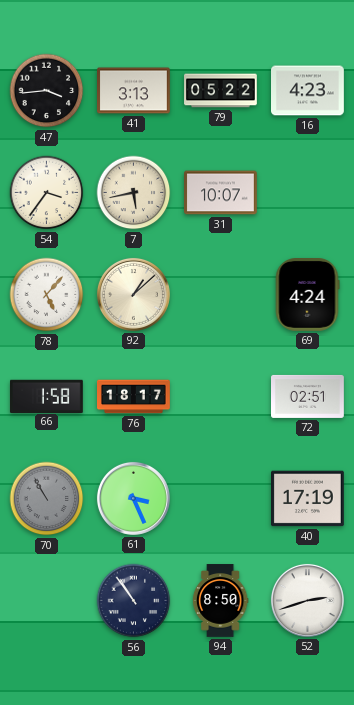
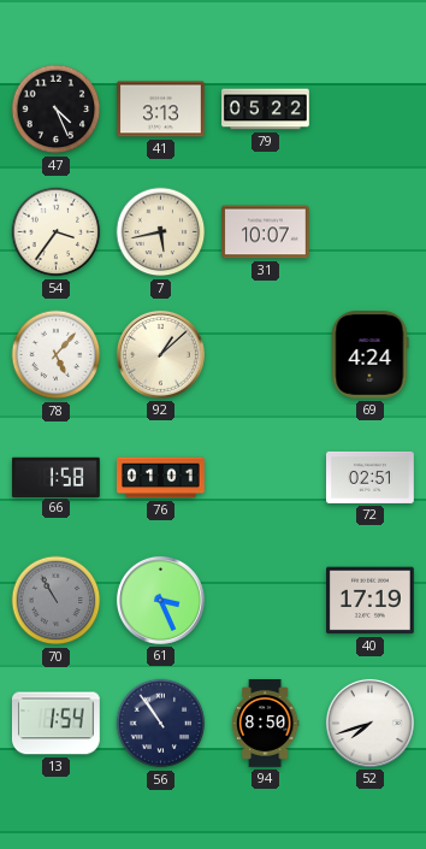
47: 3:44 -> 4:26
16: 4:23 -> none
76: 18:17 -> 01:01
13: none -> 1:54
52: 2:42 -> 7:42
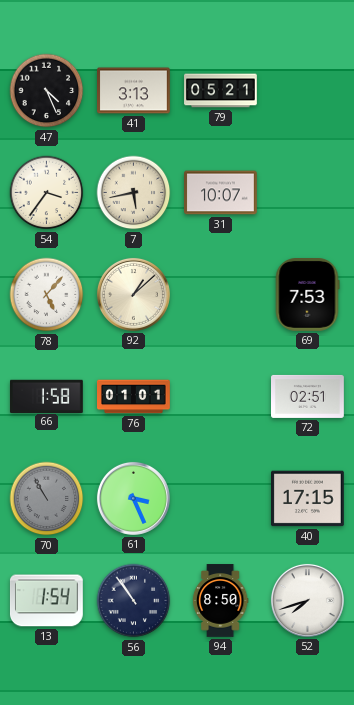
79: 05:22 -> 05:21
69: 4:24 -> 7:53
40: 17:19 -> 17:15
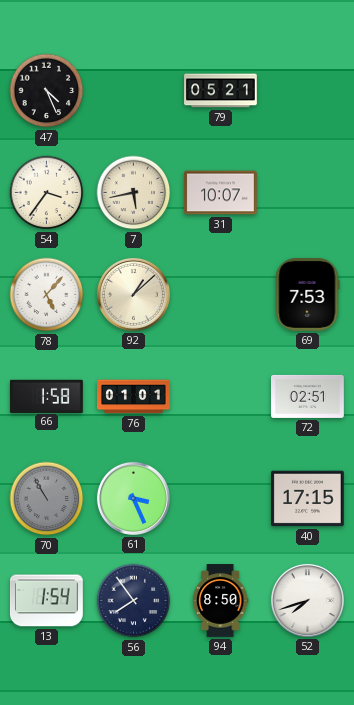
41: 3:13 -> none
56: 10:54 -> 7:54
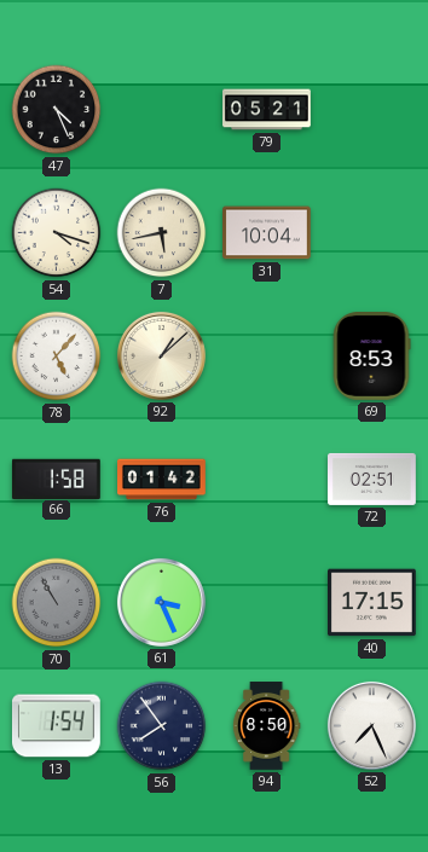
54: 3:36 -> 4:18
31: 10:07 -> 10:04
69: 7:53 -> 8:53
76: 01:01 -> 01:42
52: 7:42 -> 7:26
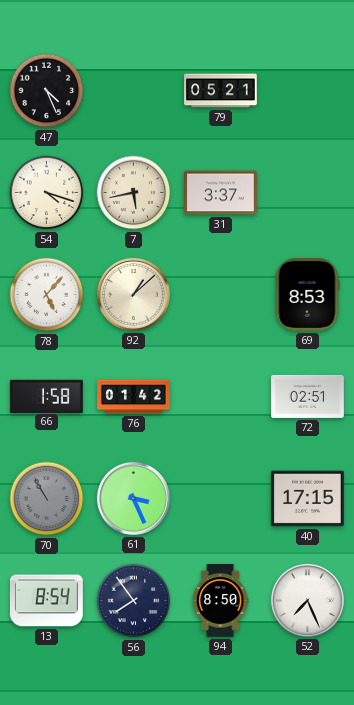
31: 10:04 -> 3:37
13: 1:54 -> 8:54
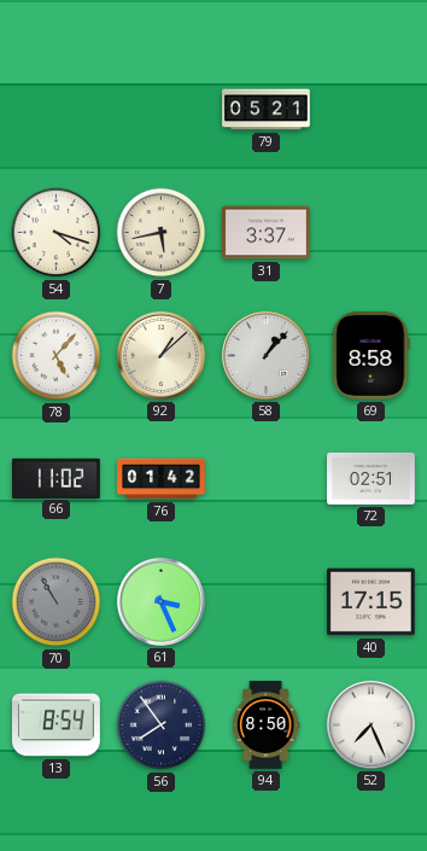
47: 4:26 -> none
58: none -> 1:07
69: 8:53 -> 8:58
66: 1:58 -> 11:02
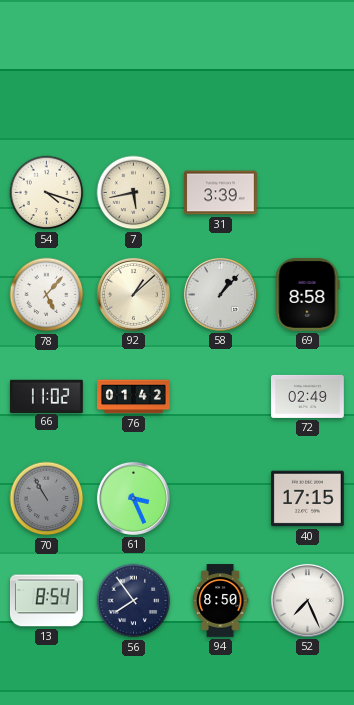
79: 05:21 -> none
31: 3:37 -> 3:39
72: 02:51 -> 02:49
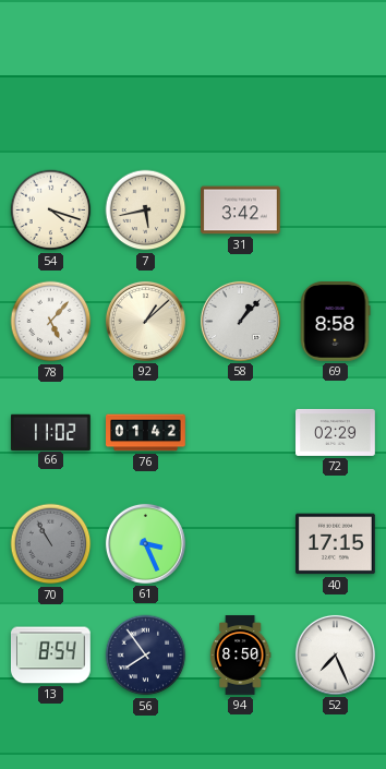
31: 3:39 -> 3:42
72: 02:49 -> 02:29
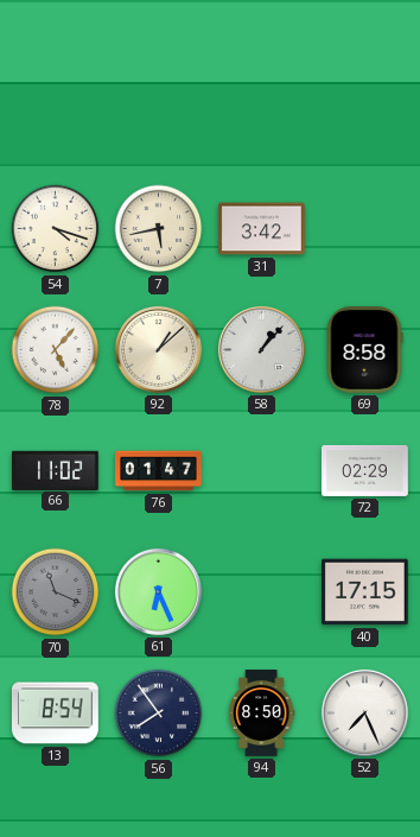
76: 01:42 -> 01:47
70: 10:55 -> 11:19
61: 3:26 -> 6:26
